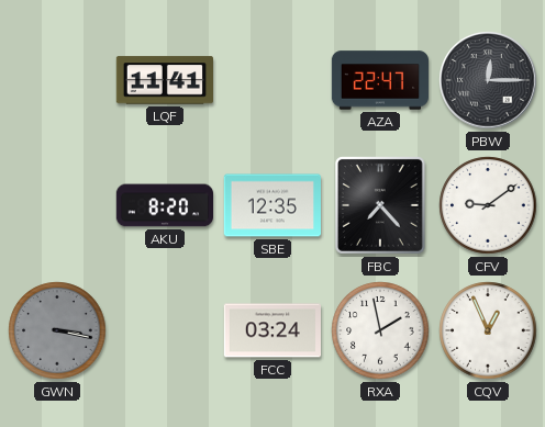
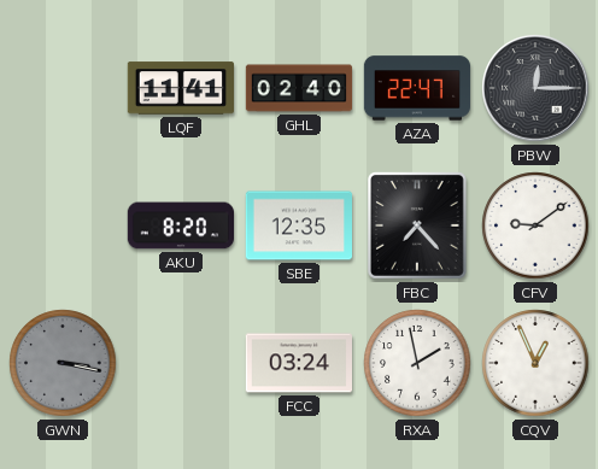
GHL: none -> 02:40
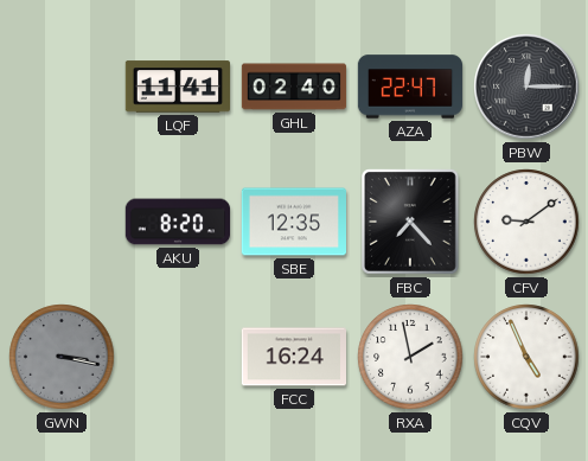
FCC: 03:24 -> 16:24
CQV: 12:56 -> 4:56
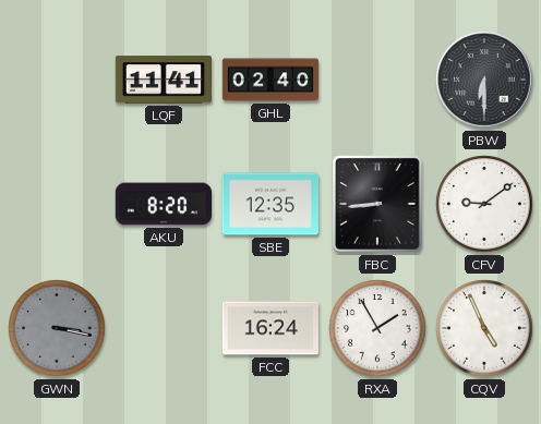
AZA: 22:47 -> none
PBW: 12:15 -> 6:30
FBC: 7:23 -> 8:44
RXA: 1:58 -> 1:55
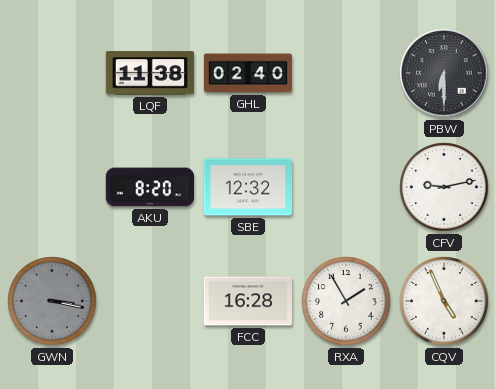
LQF: 11:41 -> 11:38
SBE: 12:35 -> 12:32
FBC: 8:44 -> none
CFV: 9:09 -> 9:13
FCC: 16:24 -> 16:28
